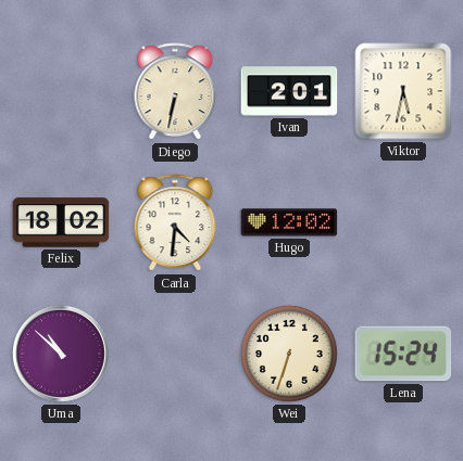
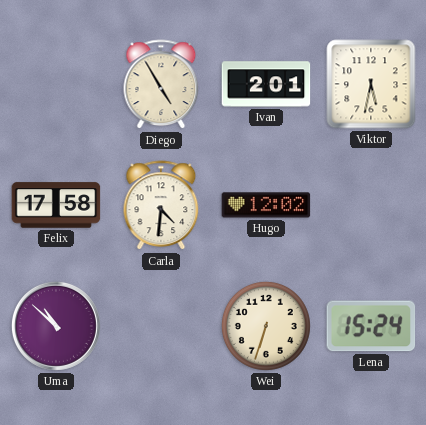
Diego: 6:32 -> 4:55
Felix: 18:02 -> 17:58
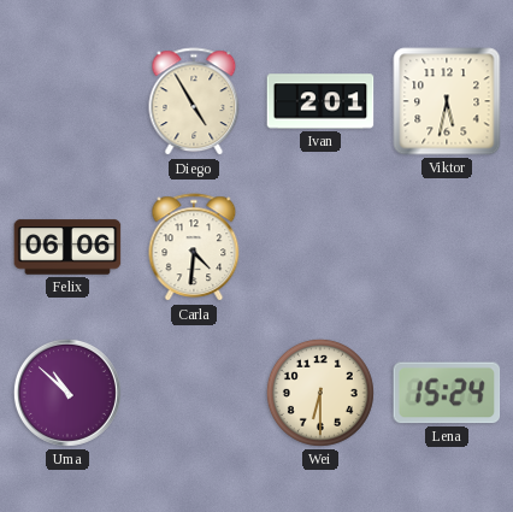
Felix: 17:58 -> 06:06
Hugo: 12:02 -> none
Wei: 6:33 -> 6:30
